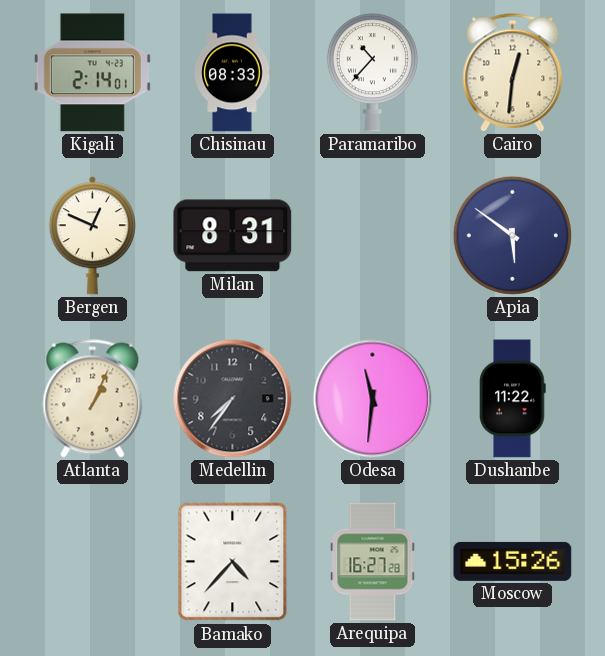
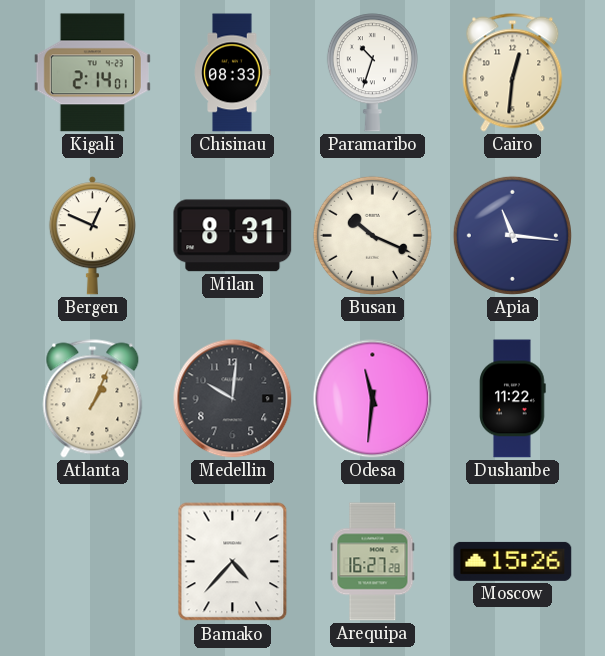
Paramaribo: 10:37 -> 10:33
Busan: none -> 10:19
Apia: 5:51 -> 11:16
Medellin: 7:36 -> 10:01
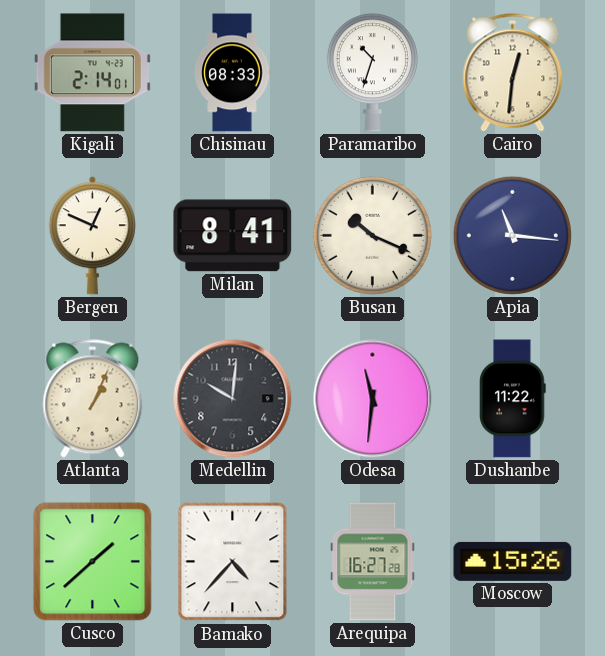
Milan: 8:31 -> 8:41
Cusco: none -> 1:38
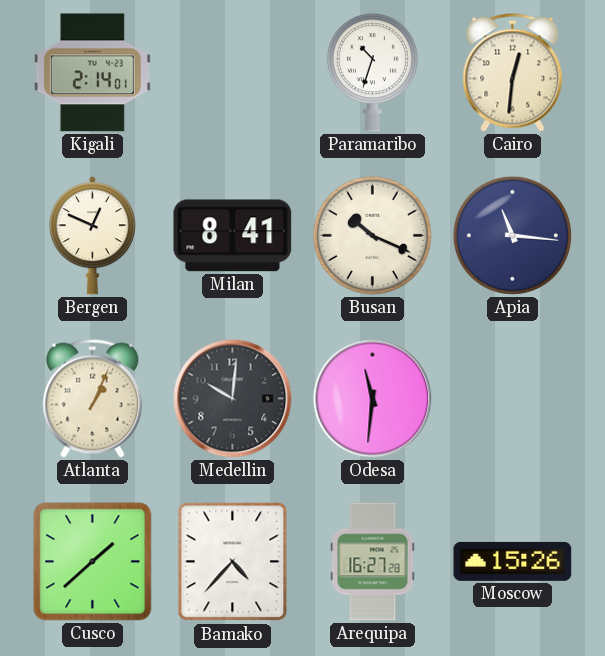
Chisinau: 08:33 -> none
Dushanbe: 11:22 -> none
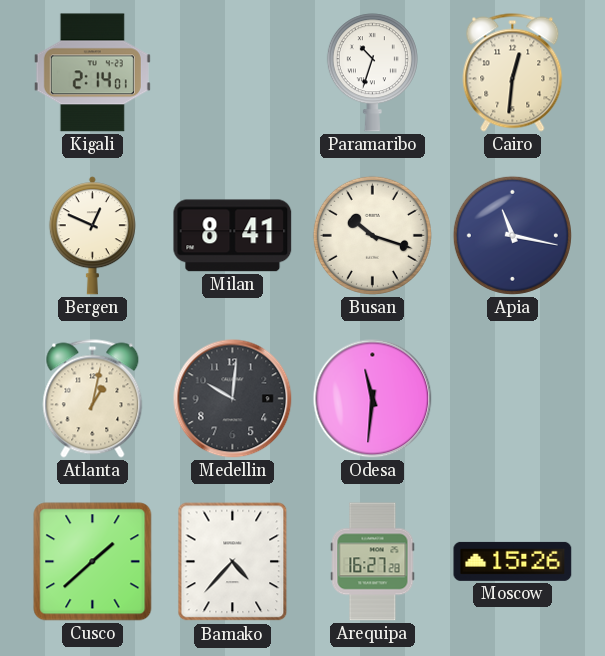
Busan: 10:19 -> 10:18
Apia: 11:16 -> 11:17
Atlanta: 1:04 -> 1:02
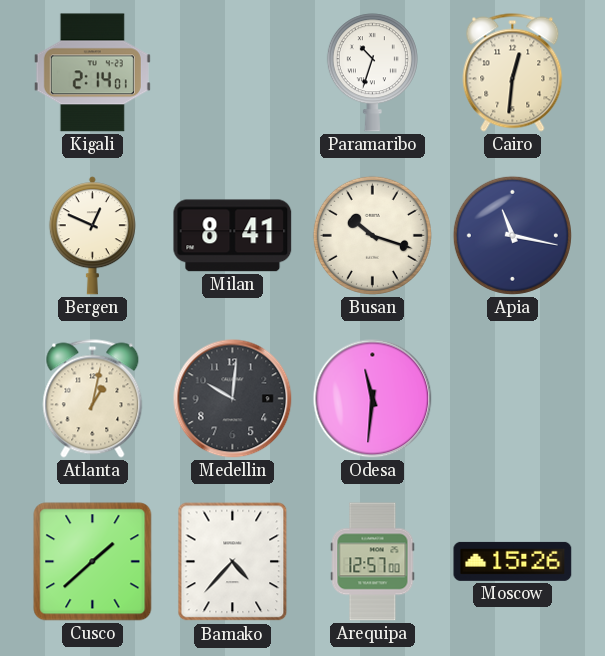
Arequipa: 16:27 -> 12:57
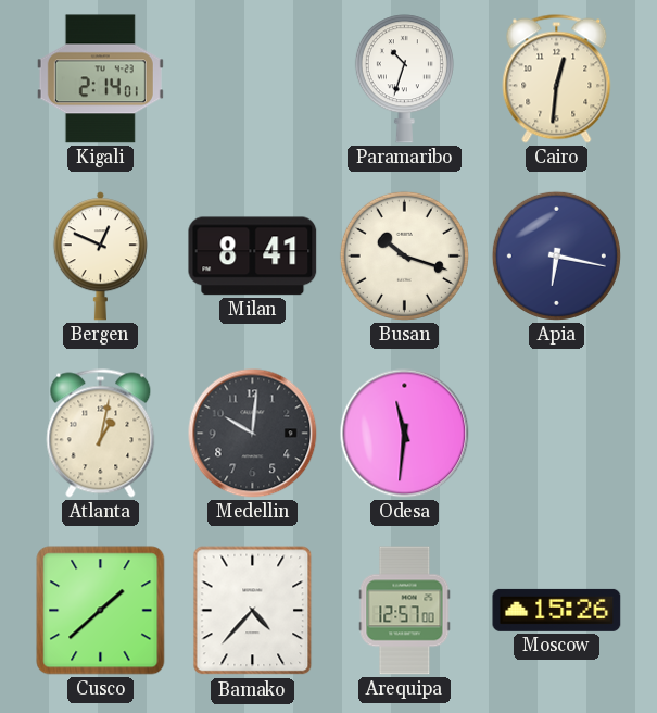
Apia: 11:17 -> 6:17
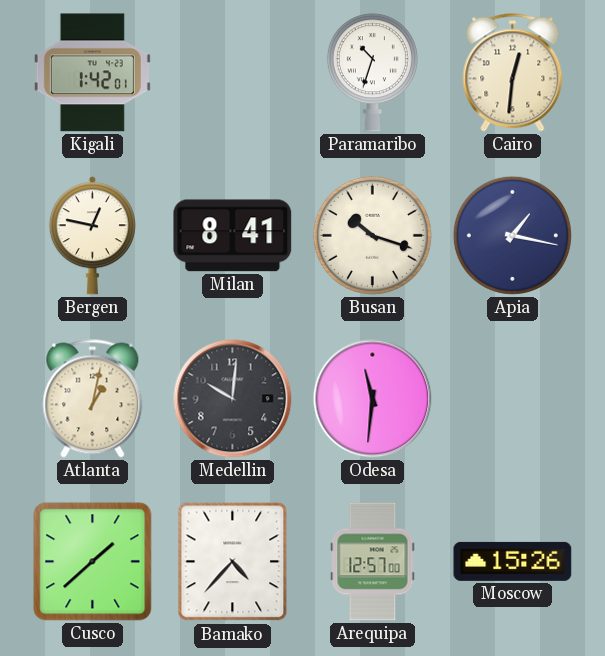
Kigali: 2:14 -> 1:42
Bergen: 12:49 -> 12:47
Apia: 6:17 -> 1:17
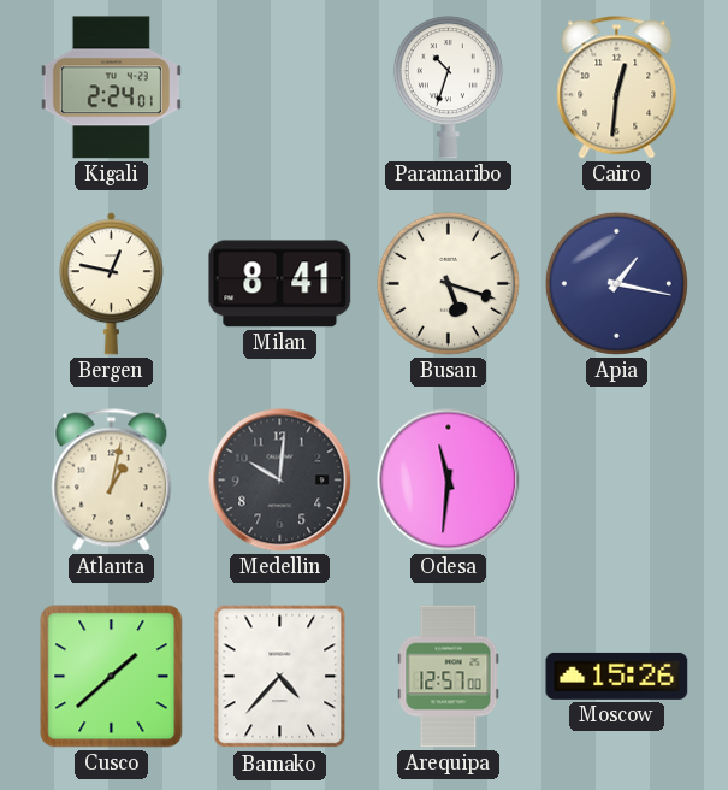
Kigali: 1:42 -> 2:24
Busan: 10:18 -> 5:18
